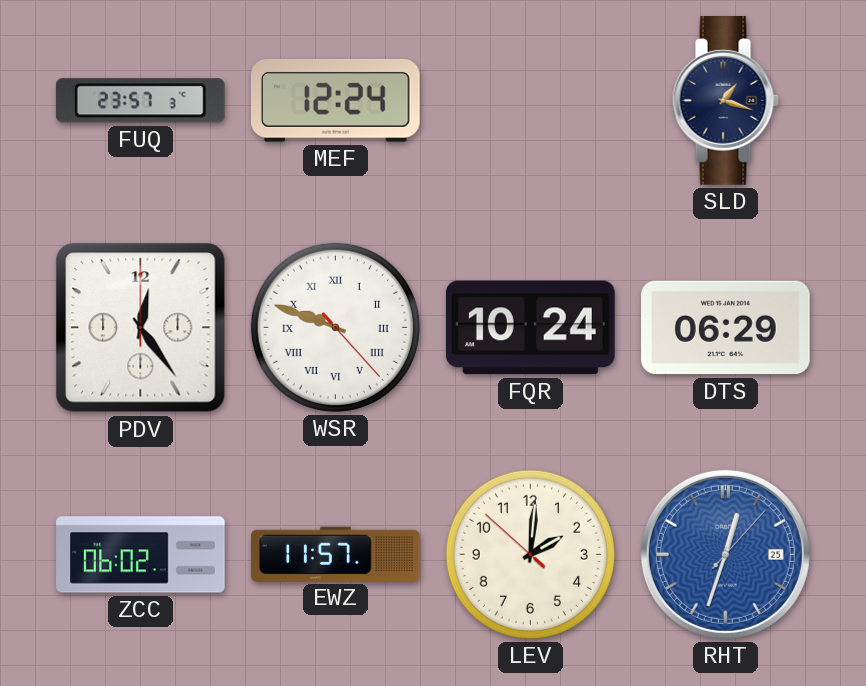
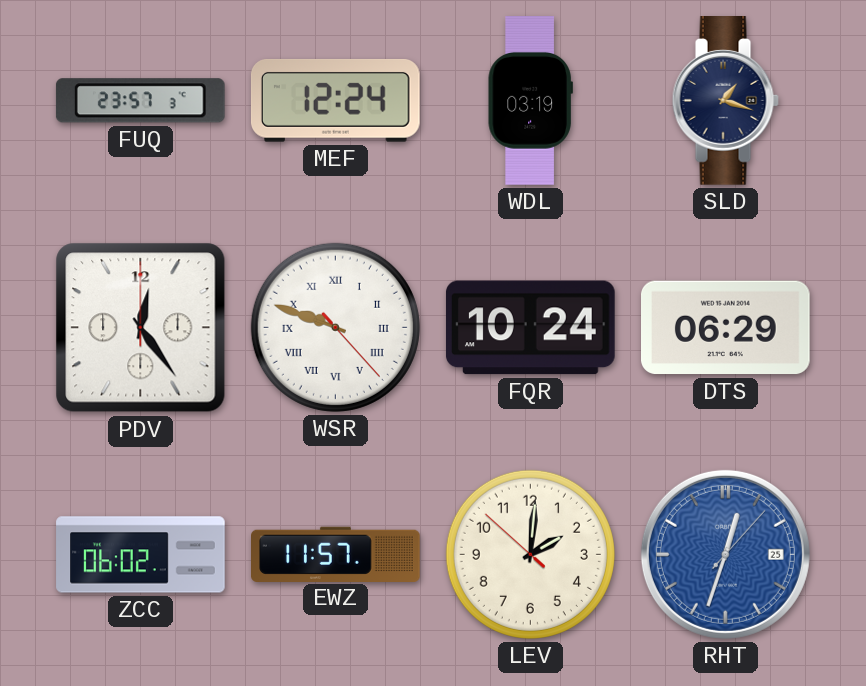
WDL: none -> 03:19
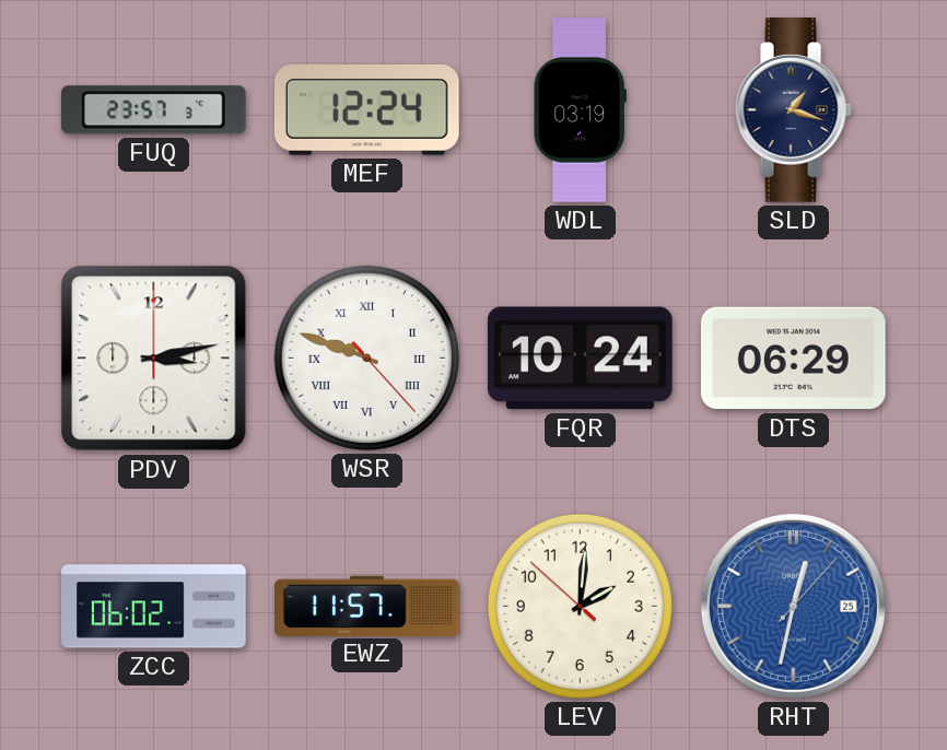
PDV: 12:24 -> 3:13
RHT: 12:33 -> 12:32
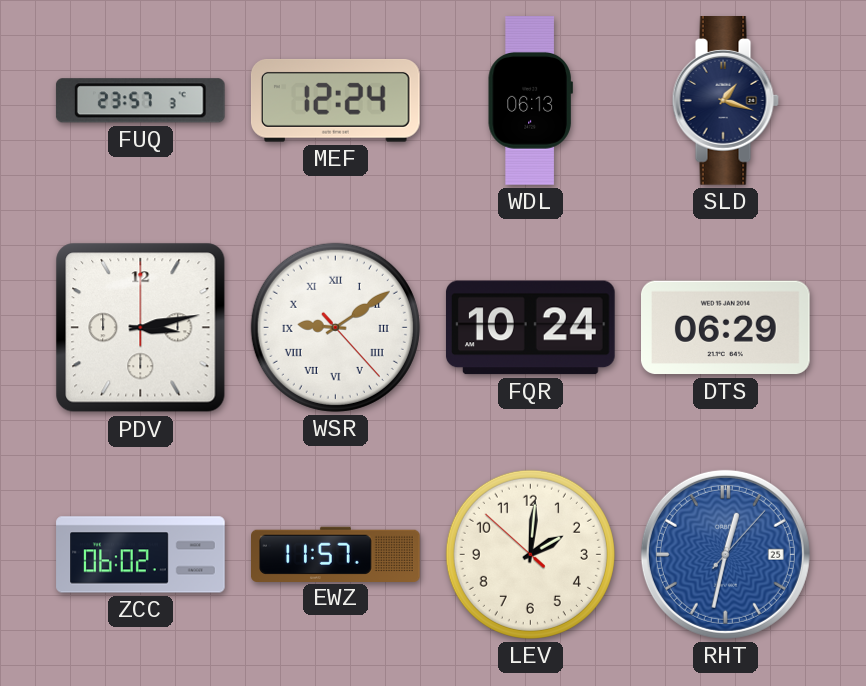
WDL: 03:19 -> 06:13
WSR: 9:48 -> 9:09
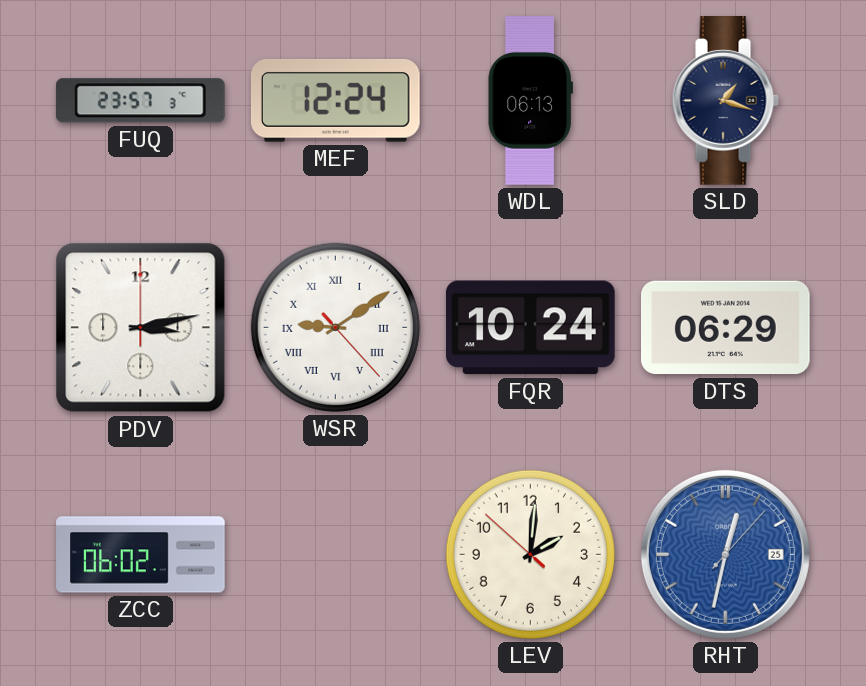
EWZ: 11:57 -> none
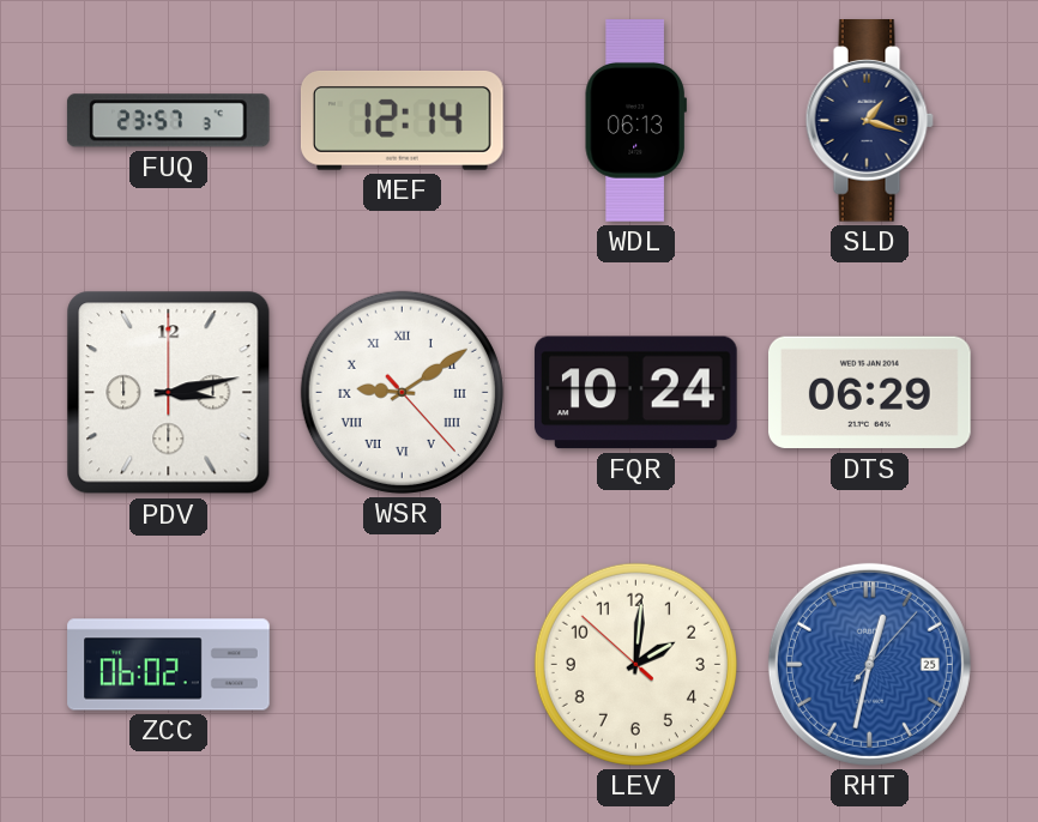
MEF: 12:24 -> 12:14
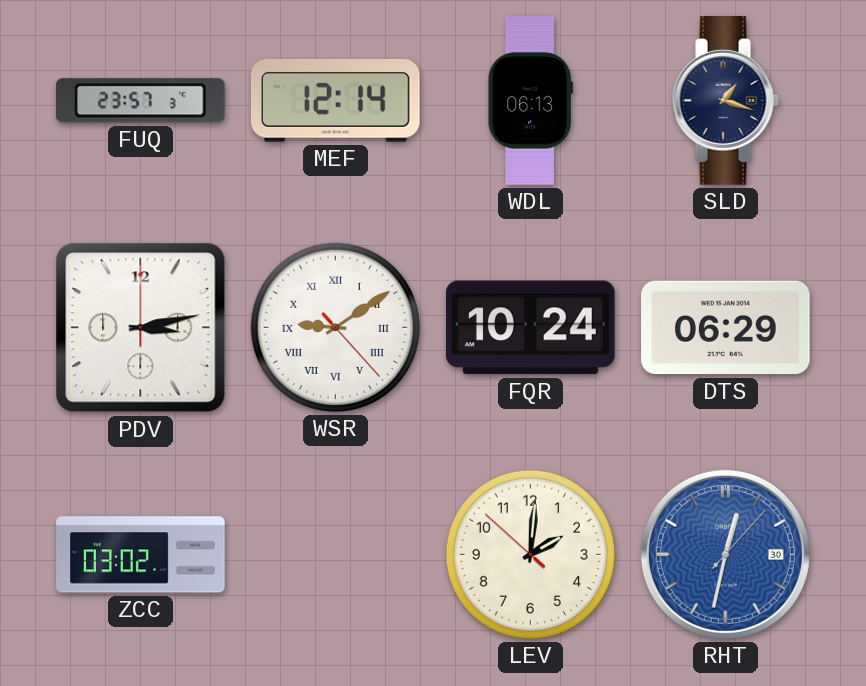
ZCC: 06:02 -> 03:02
RHT date: 25 -> 30
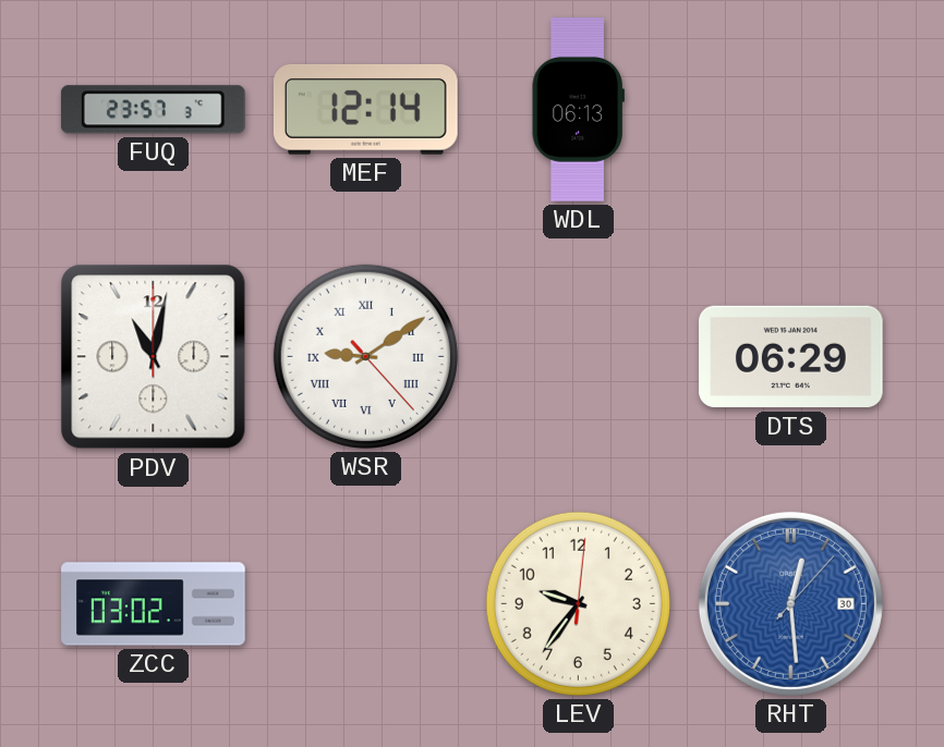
SLD: 1:18 -> none
PDV: 3:13 -> 11:02
FQR: 10:24 -> none
LEV: 2:00 -> 9:36
RHT: 12:32 -> 12:29
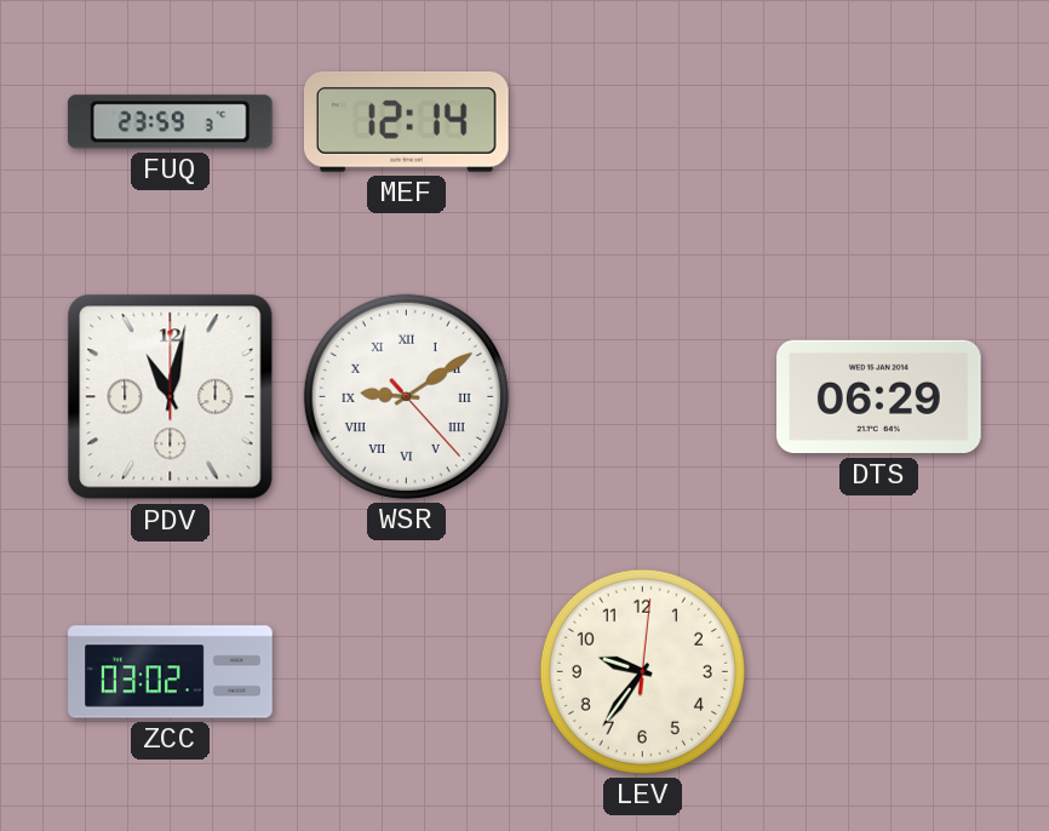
FUQ: 23:57 -> 23:59
WDL: 06:13 -> none
RHT: 12:29 -> none
